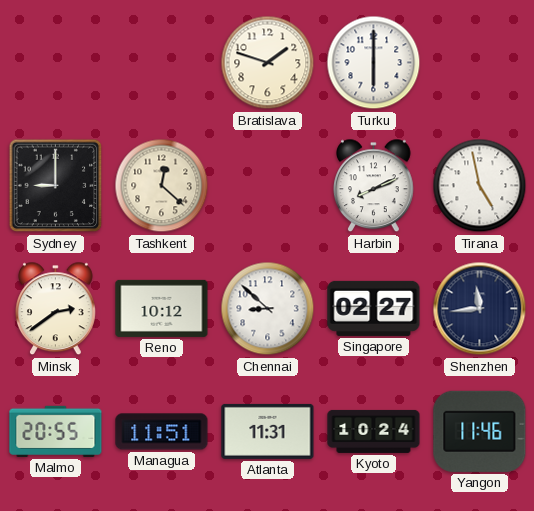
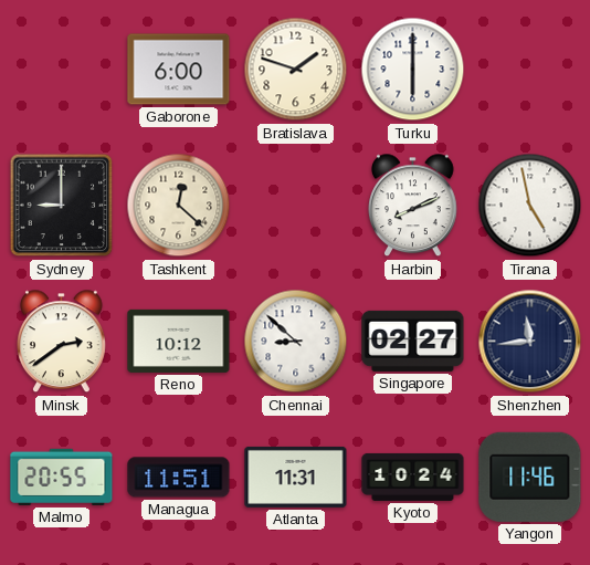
Gaborone: none -> 6:00
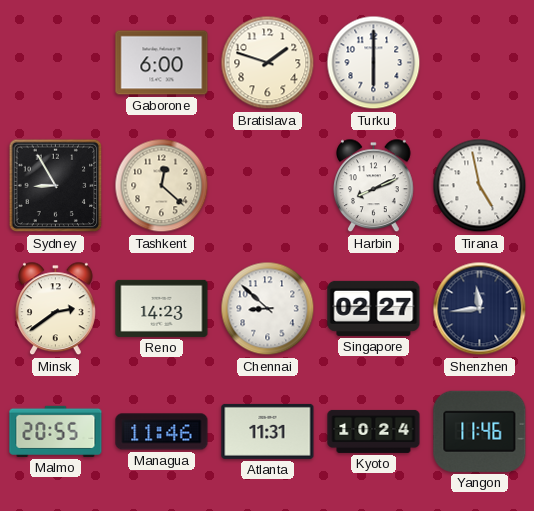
Sydney: 9:00 -> 8:55
Reno: 10:12 -> 14:23
Managua: 11:51 -> 11:46
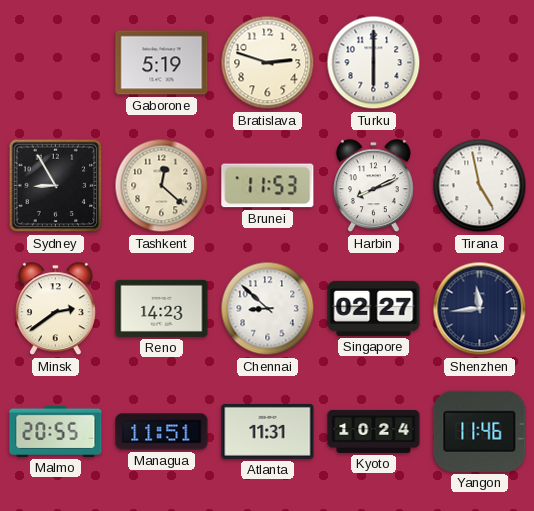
Gaborone: 6:00 -> 5:19
Bratislava: 1:48 -> 2:48
Brunei: none -> 11:53
Managua: 11:46 -> 11:51
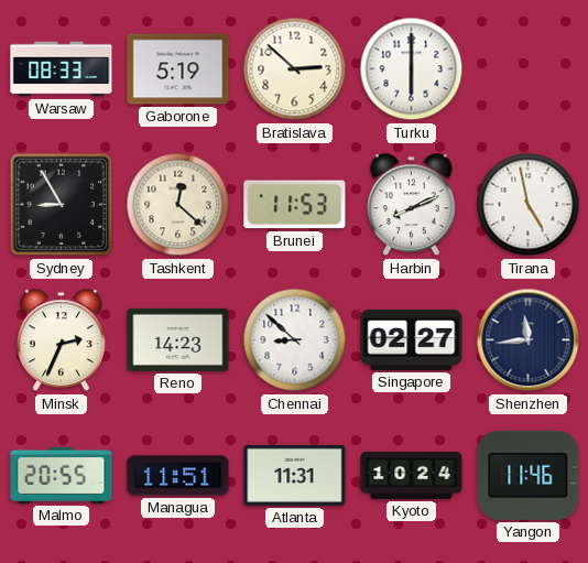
Warsaw: none -> 08:33
Bratislava: 2:48 -> 2:52
Minsk: 2:39 -> 2:34
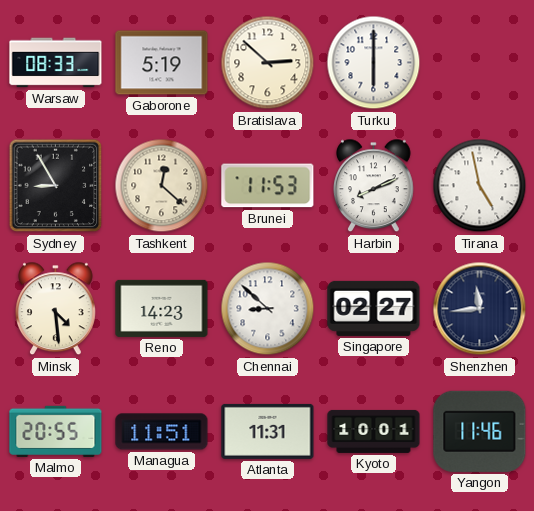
Minsk: 2:34 -> 4:29
Kyoto: 10:24 -> 10:01
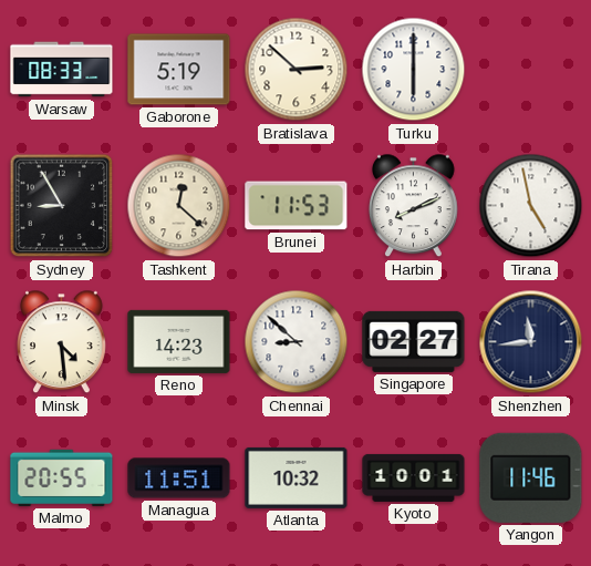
Atlanta: 11:31 -> 10:32
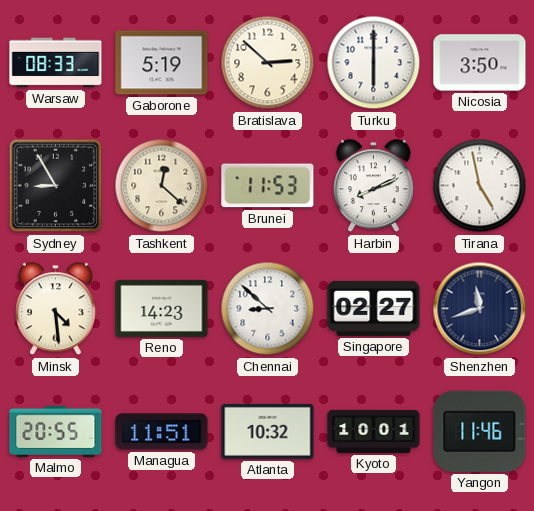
Nicosia: none -> 3:50
Shenzhen: 11:44 -> 11:42
